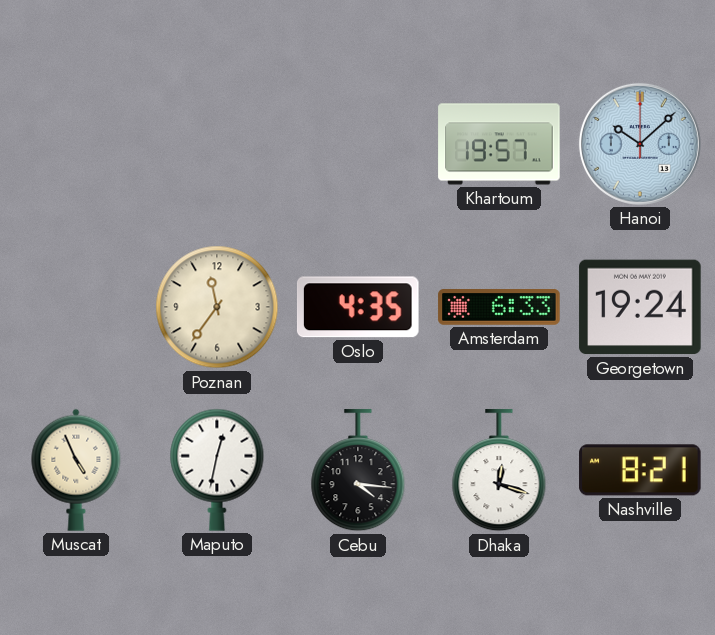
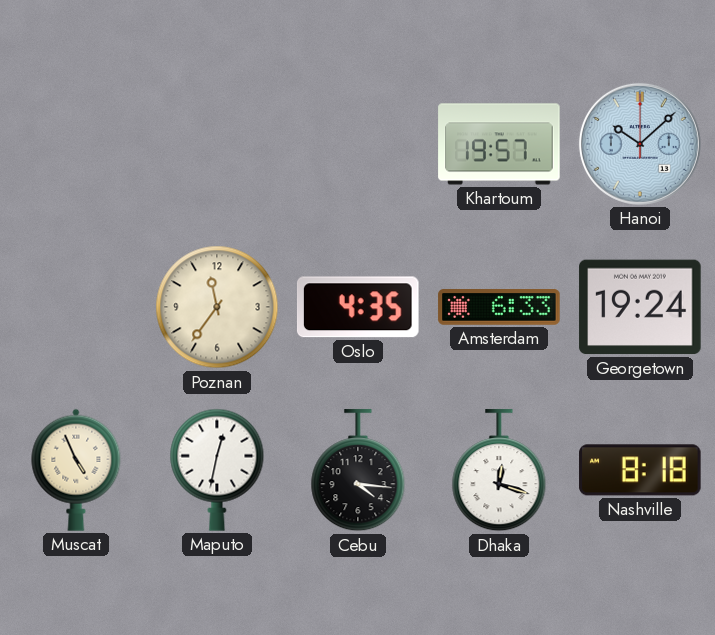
Nashville: 8:21 -> 8:18
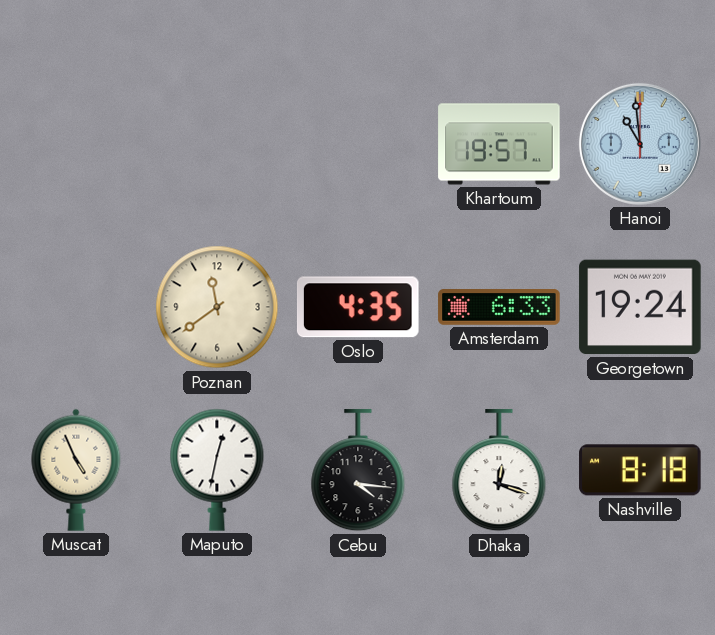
Hanoi: 10:08 -> 10:59
Poznan: 11:36 -> 11:39
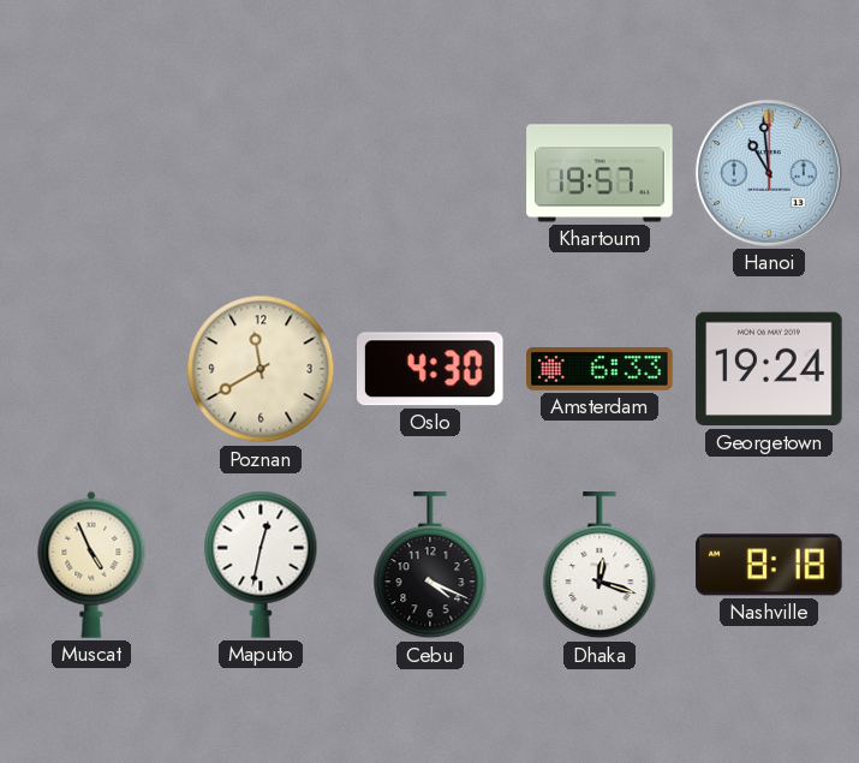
Poznan: 11:39 -> 11:40
Oslo: 4:35 -> 4:30
Cebu: 4:16 -> 4:19
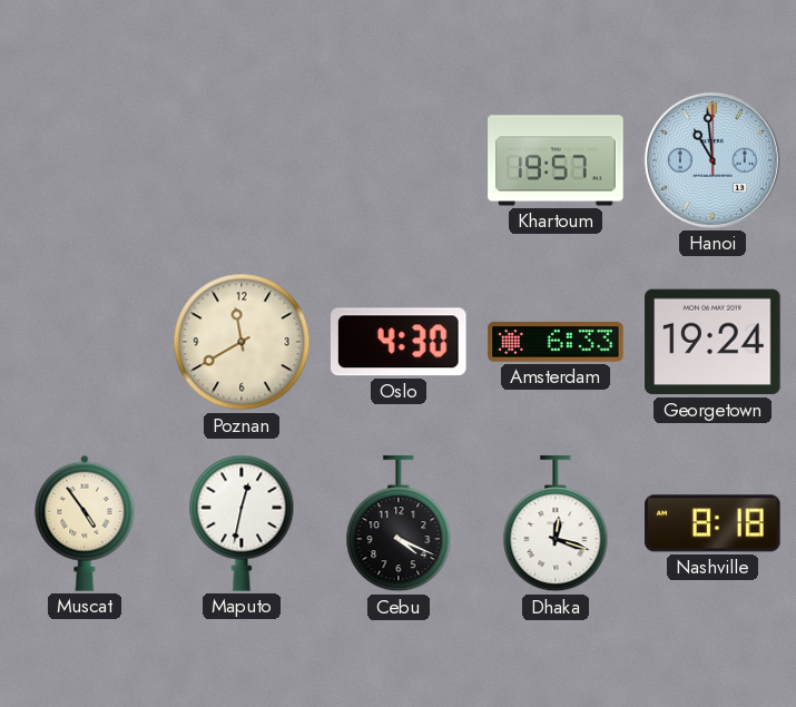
Muscat: 4:56 -> 4:54
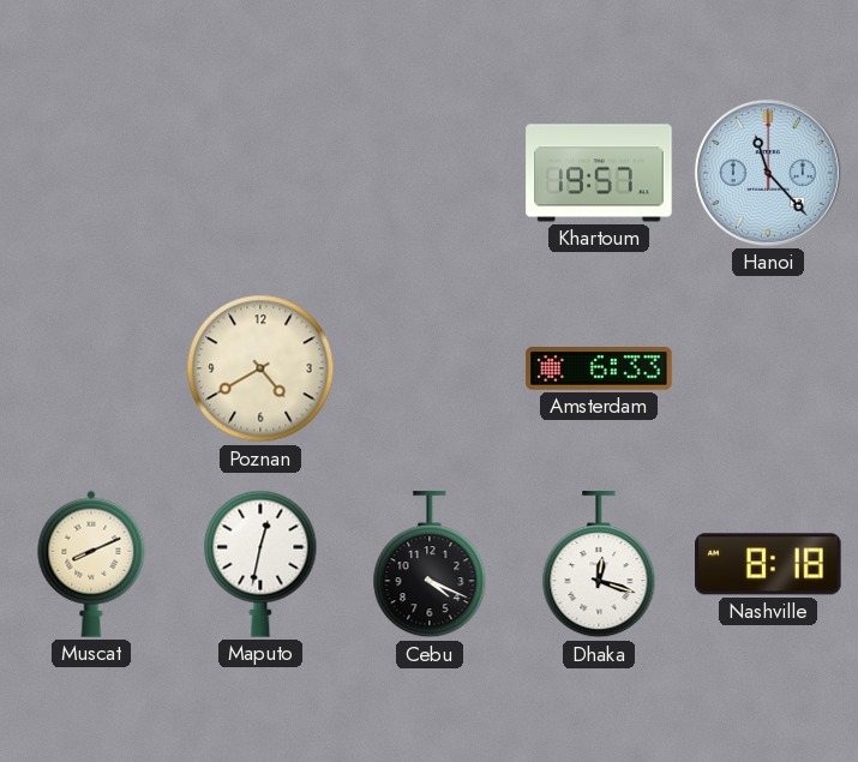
Hanoi: 10:59 -> 11:23
Poznan: 11:40 -> 4:40
Oslo: 4:30 -> none
Georgetown: 19:24 -> none
Muscat: 4:54 -> 8:11
